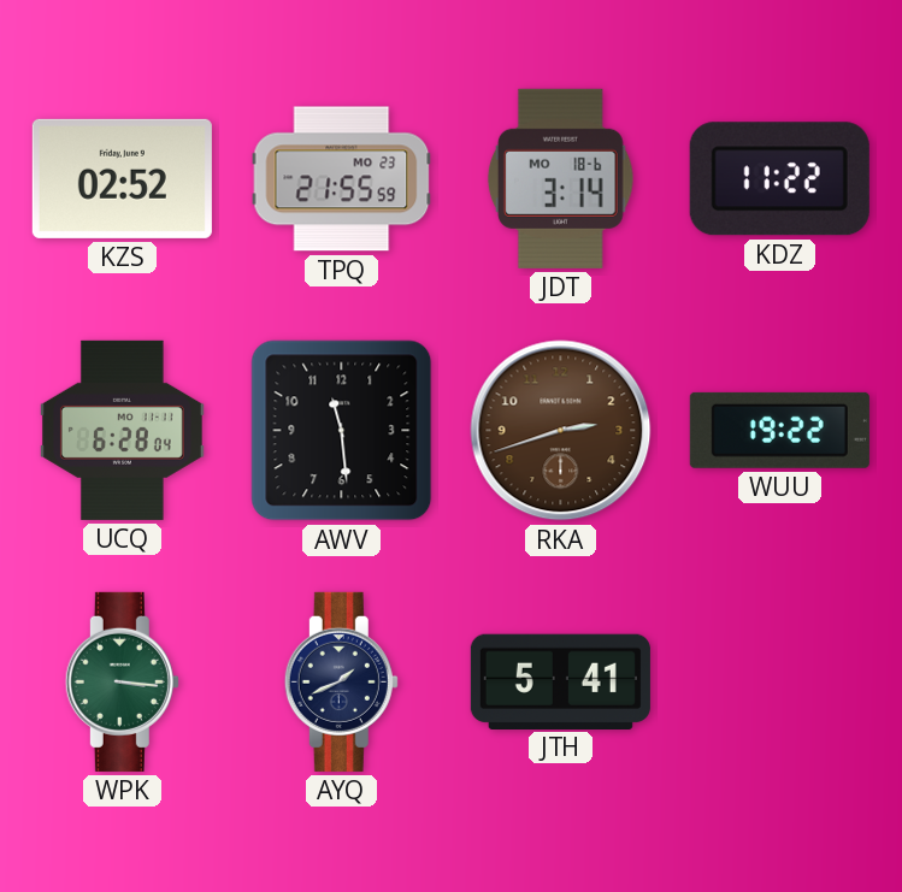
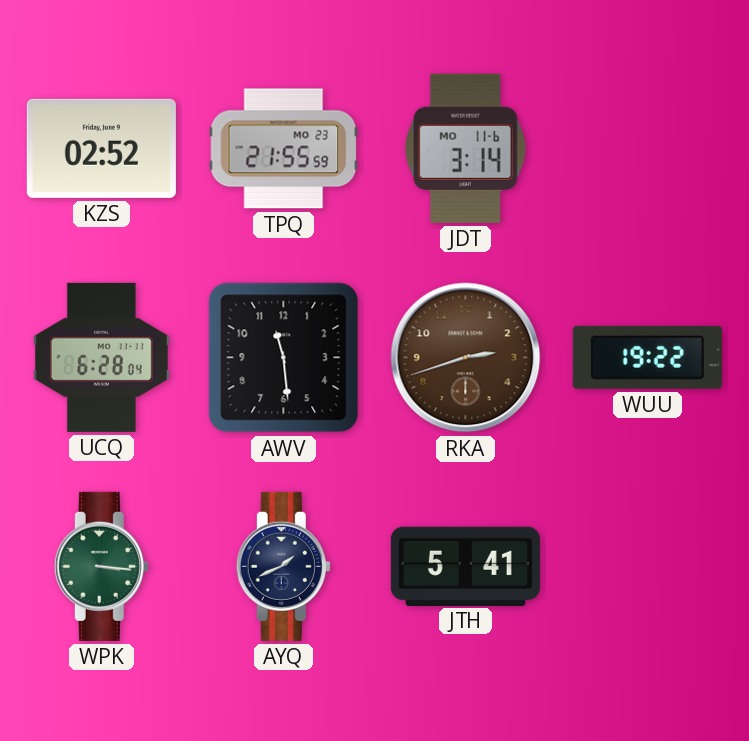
JDT date: MO 18-6 -> MO 11-6
KDZ: 11:22 -> none
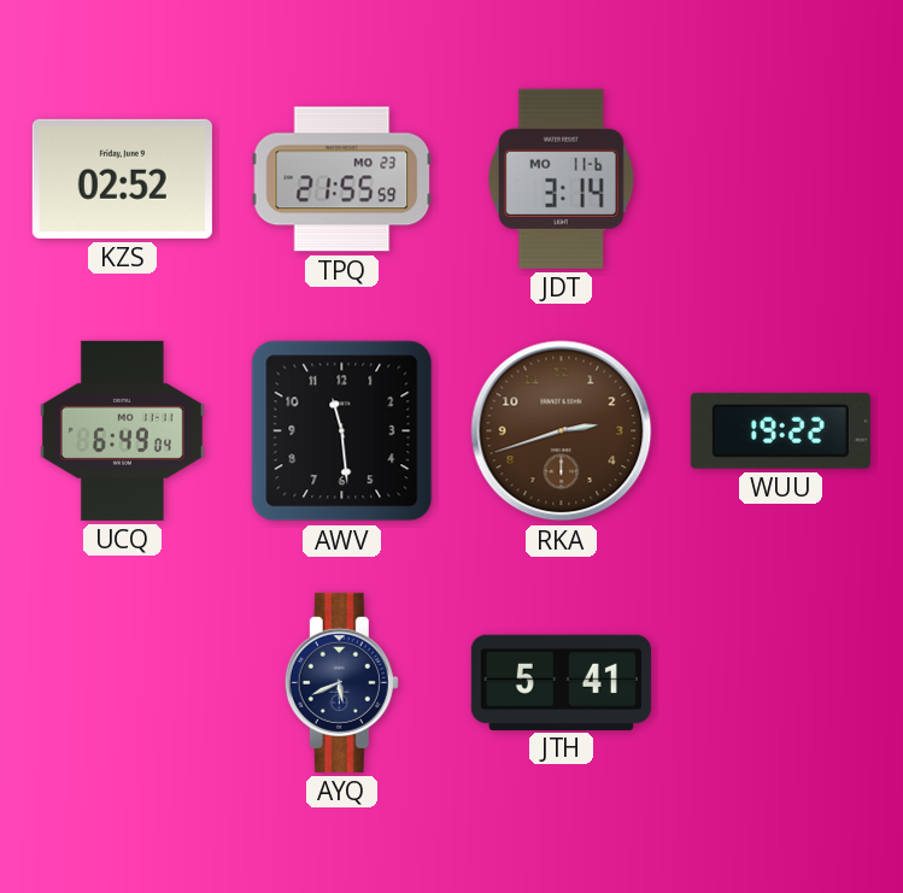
UCQ: 6:28 -> 6:49
WPK: 3:16 -> none
AYQ: 1:41 -> 5:41
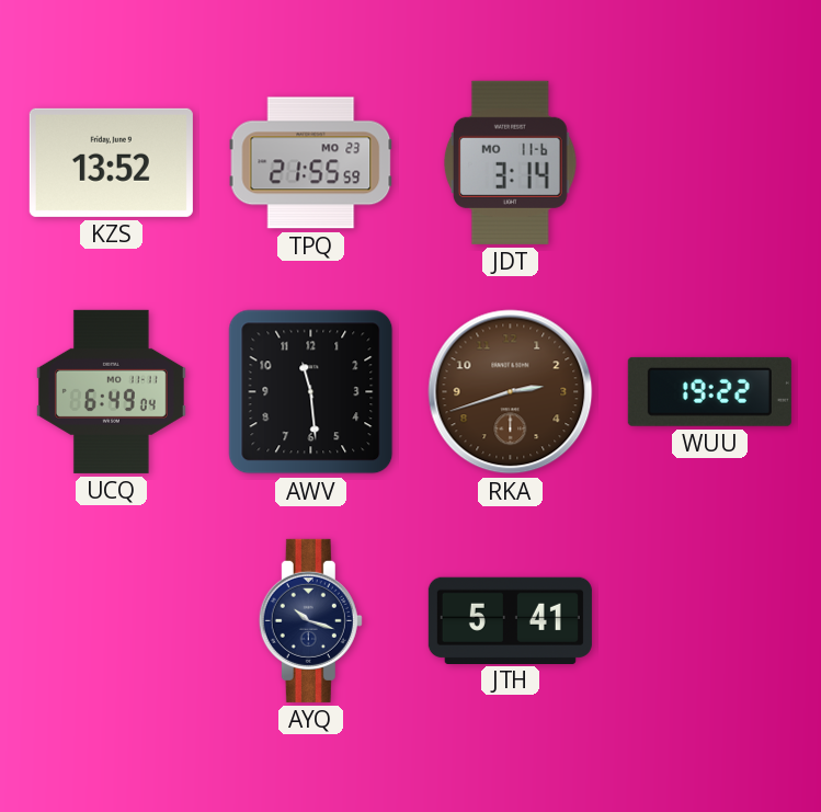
KZS: 02:52 -> 13:52
AYQ: 5:41 -> 10:18
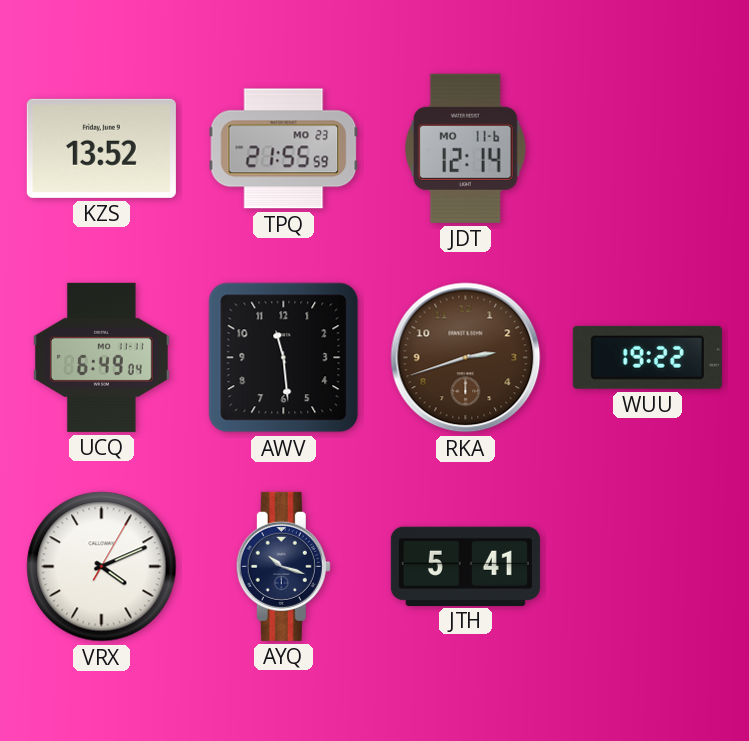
JDT: 3:14 -> 12:14
VRX: none -> 4:11
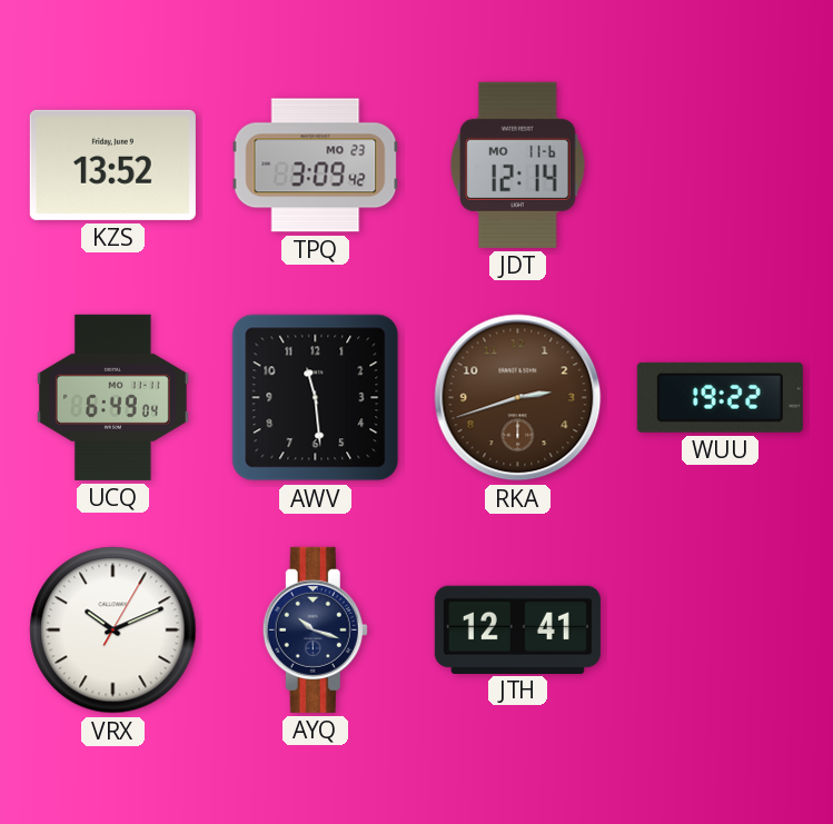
TPQ: 21:55 -> 3:09
VRX: 4:11 -> 10:11
JTH: 5:41 -> 12:41
